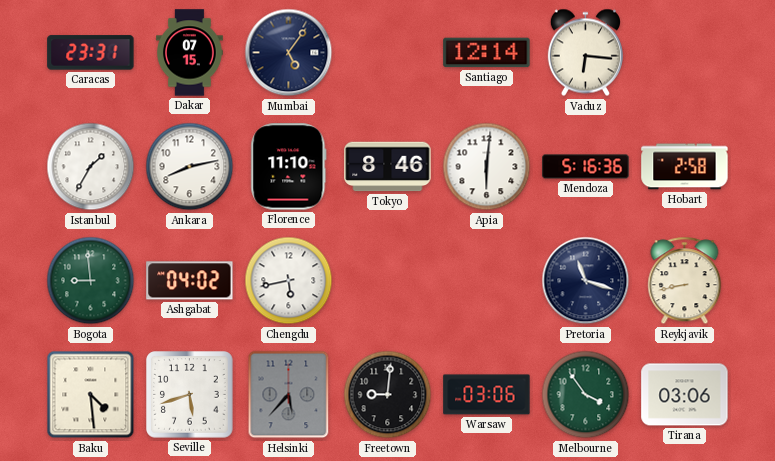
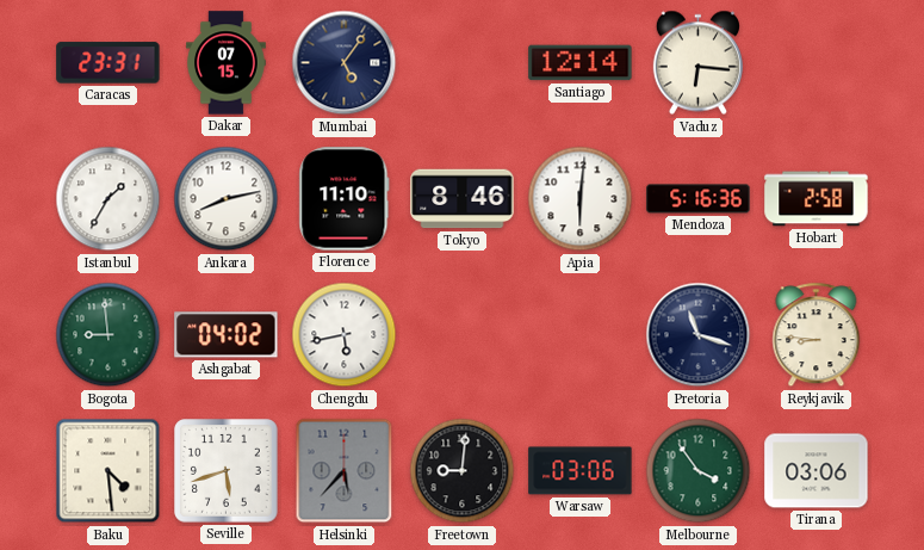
Reykjavik: 8:43 -> 8:46
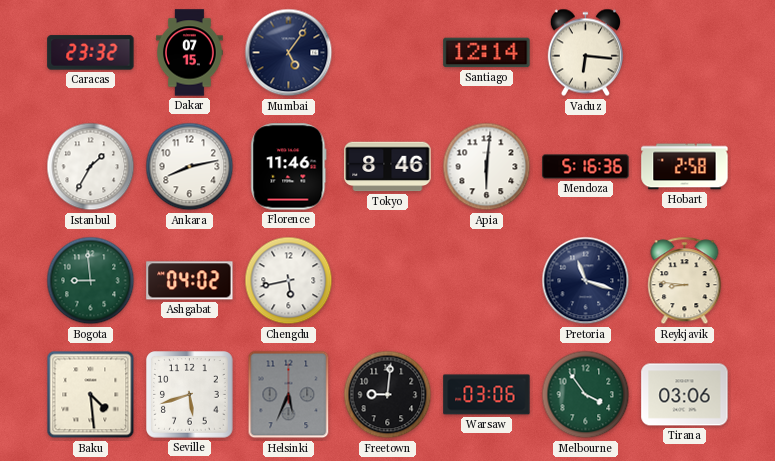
Caracas: 23:31 -> 23:32
Florence: 11:10 -> 11:46
Helsinki: 5:37 -> 5:34
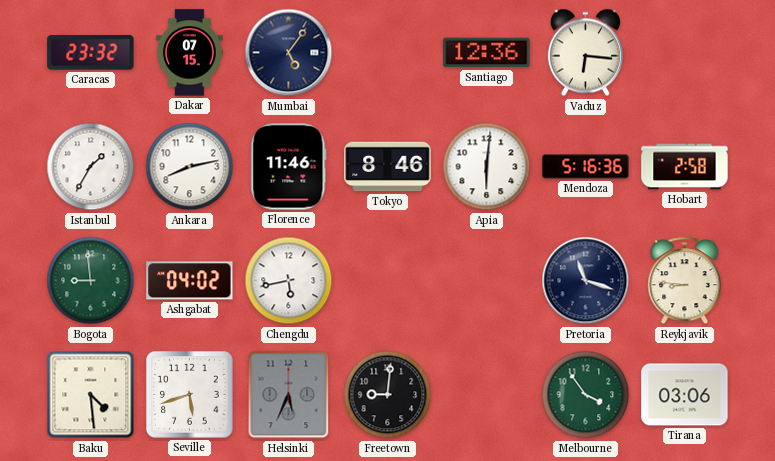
Santiago: 12:14 -> 12:36
Warsaw: 03:06 -> none
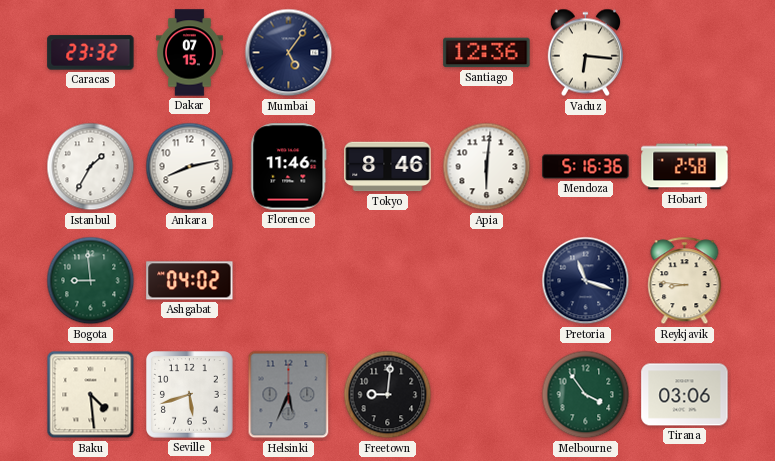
Chengdu: 5:43 -> none
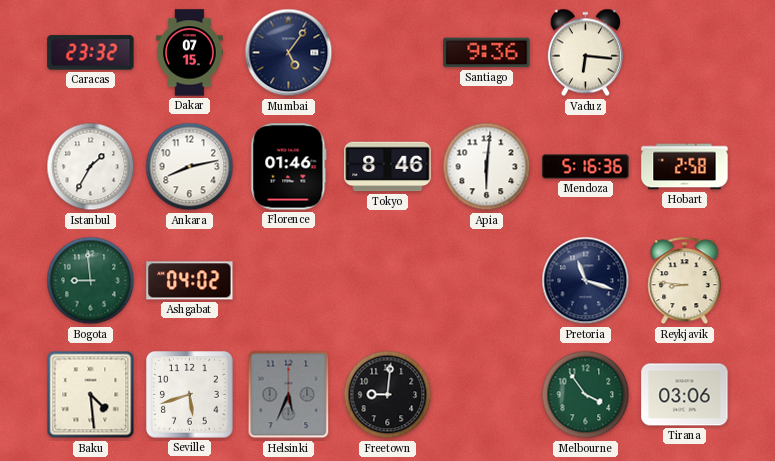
Santiago: 12:36 -> 9:36
Florence: 11:46 -> 01:46
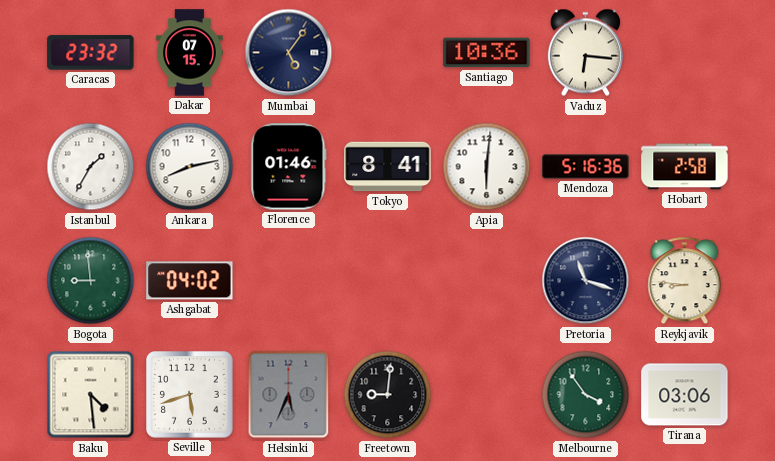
Santiago: 9:36 -> 10:36
Tokyo: 8:46 -> 8:41
